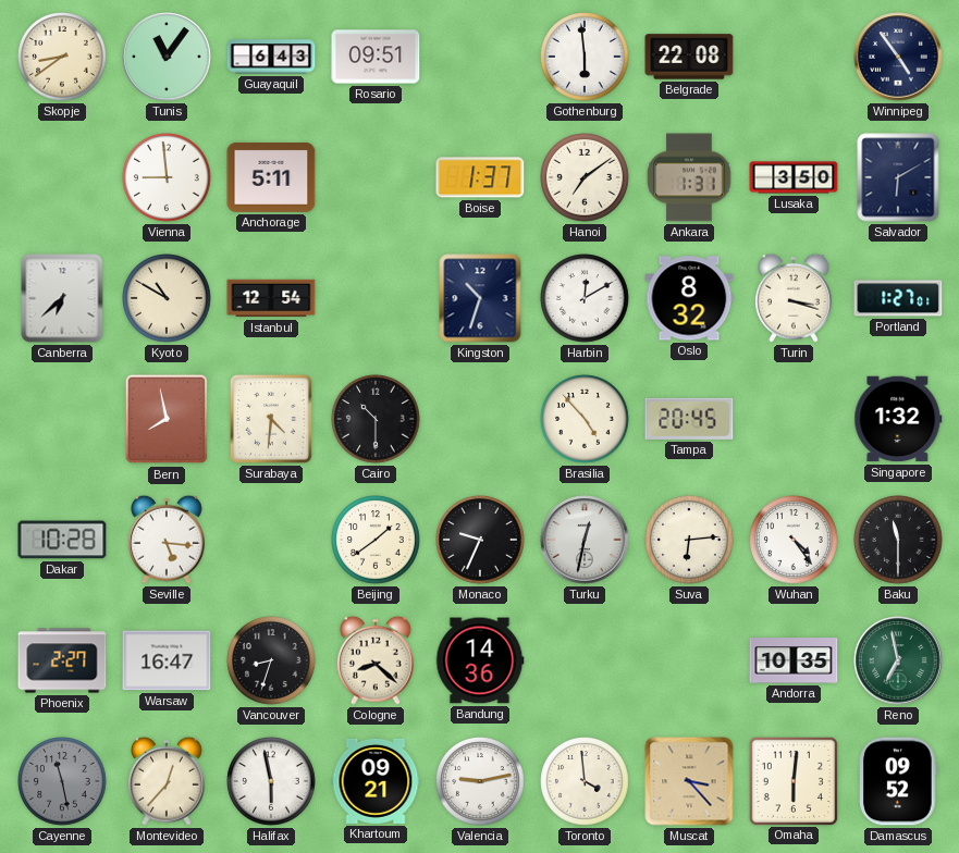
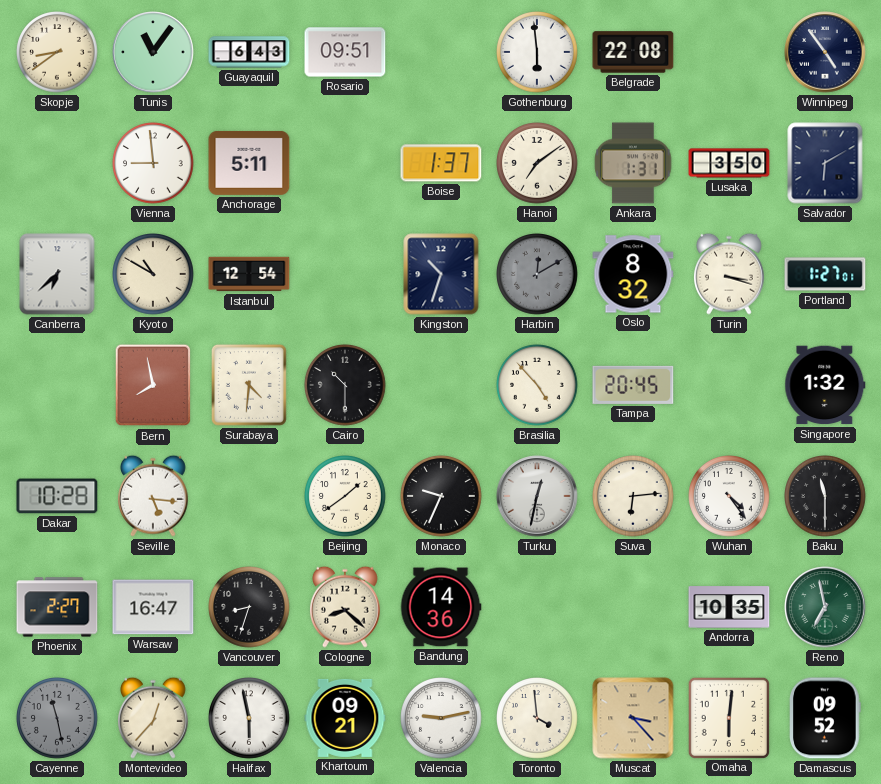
Harbin dial: white -> grey
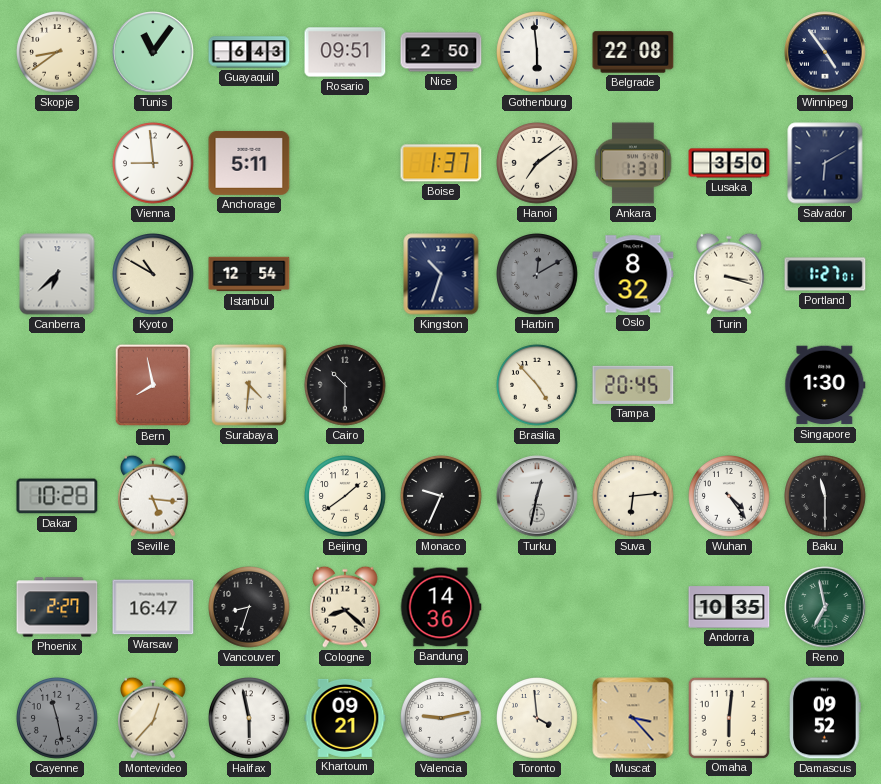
Nice: none -> 2:50
Singapore: 1:32 -> 1:30
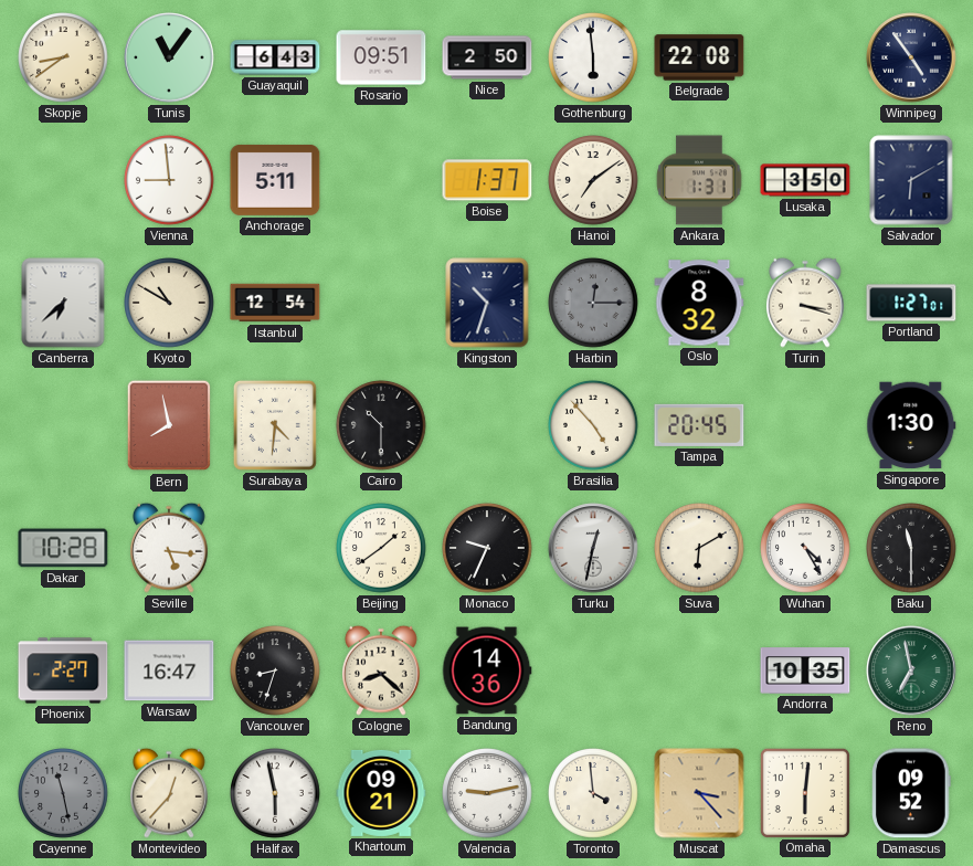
Harbin: 12:10 -> 12:15
Suva: 6:14 -> 6:10
Wuhan: 4:24 -> 4:25
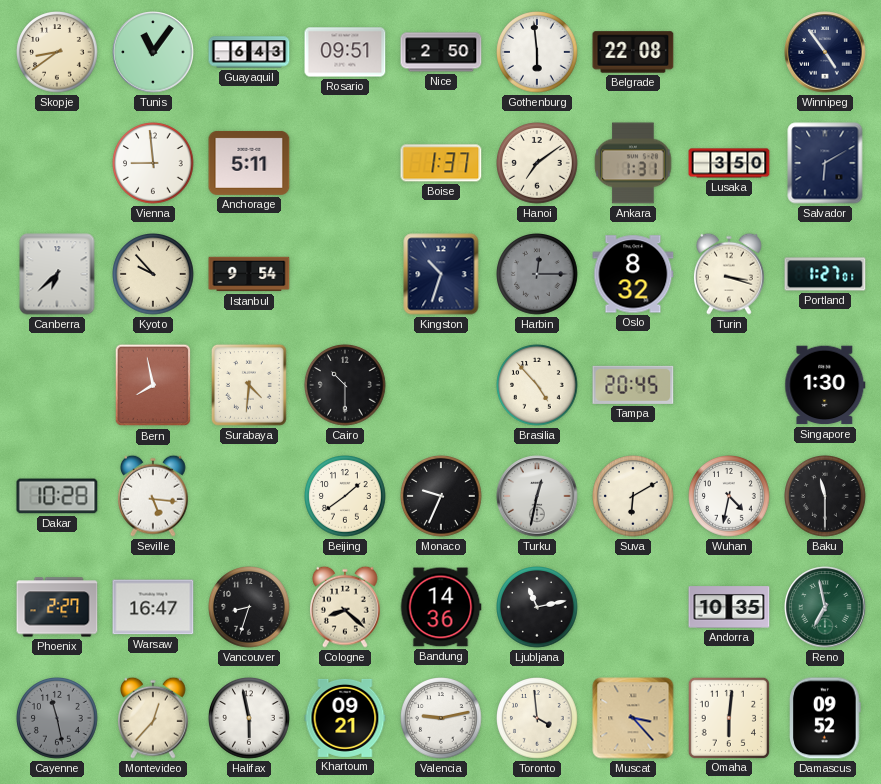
Kyoto: 10:50 -> 9:53
Istanbul: 12:54 -> 9:54
Wuhan: 4:25 -> 4:32
Ljubljana: none -> 11:13
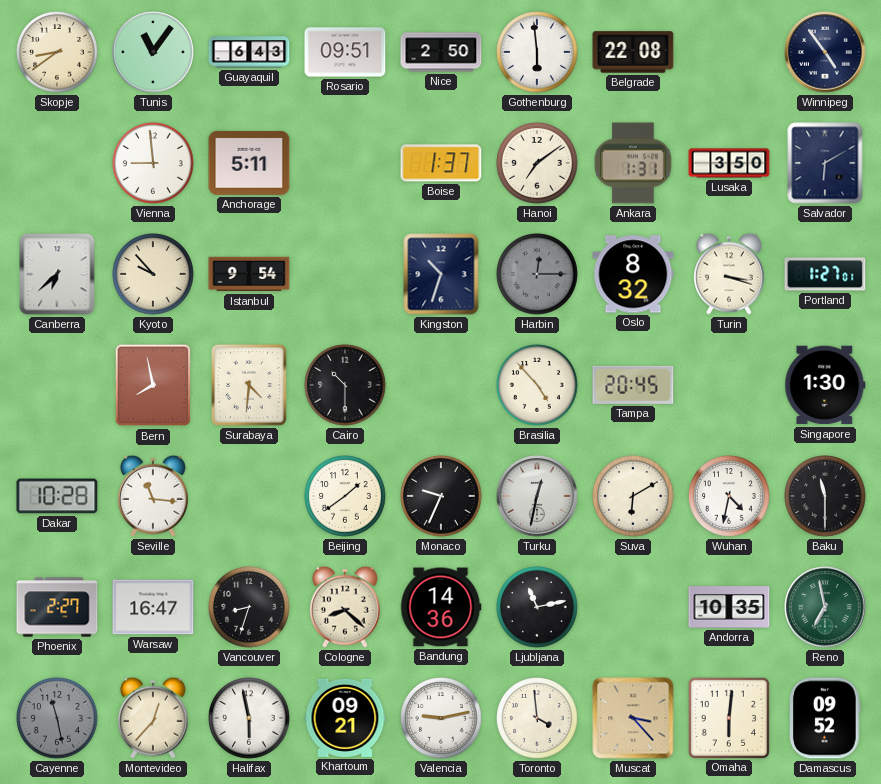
Seville: 5:16 -> 11:16
